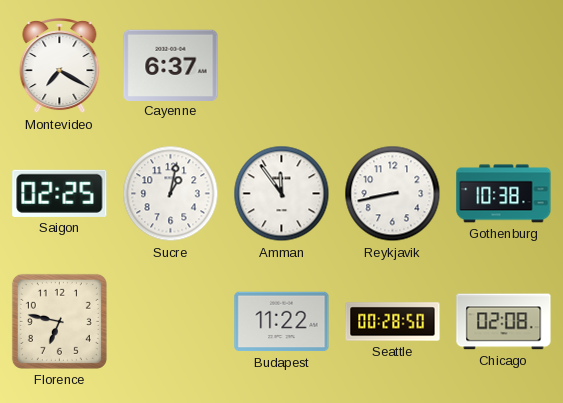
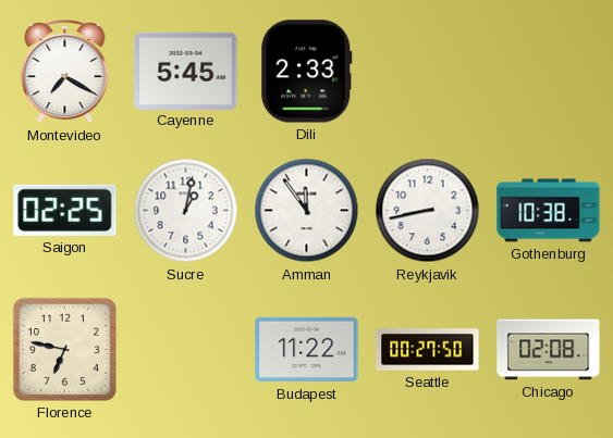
Cayenne: 6:37 -> 5:45
Dili: none -> 2:33
Seattle: 00:28 -> 00:27
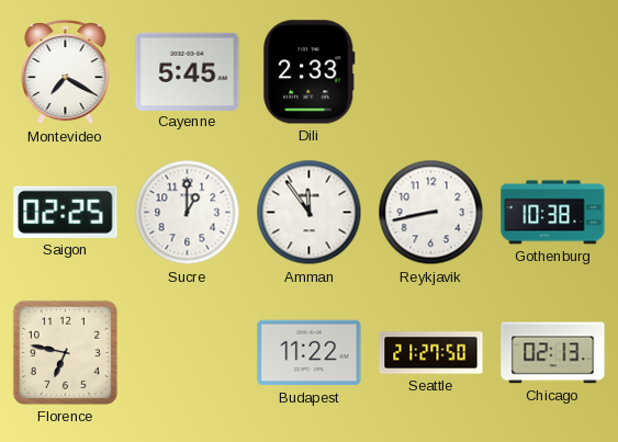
Sucre: 1:02 -> 1:00
Seattle: 00:27 -> 21:27
Chicago: 02:08 -> 02:13
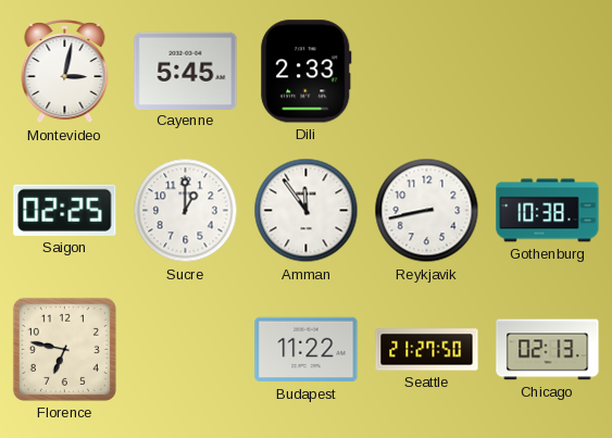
Montevideo: 7:20 -> 3:02
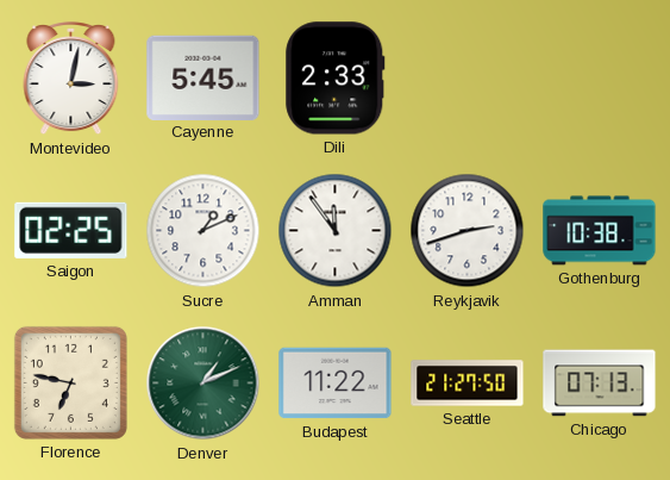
Sucre: 1:00 -> 1:11
Reykjavik: 8:43 -> 2:42
Denver: none -> 1:11
Chicago: 02:13 -> 07:13
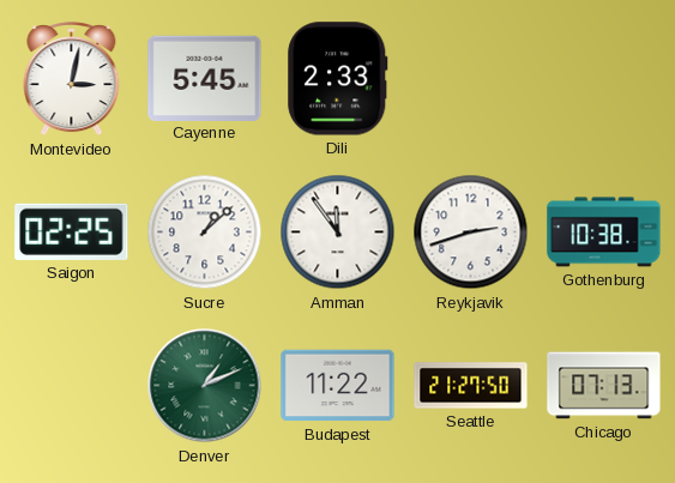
Sucre: 1:11 -> 1:08
Florence: 6:47 -> none
